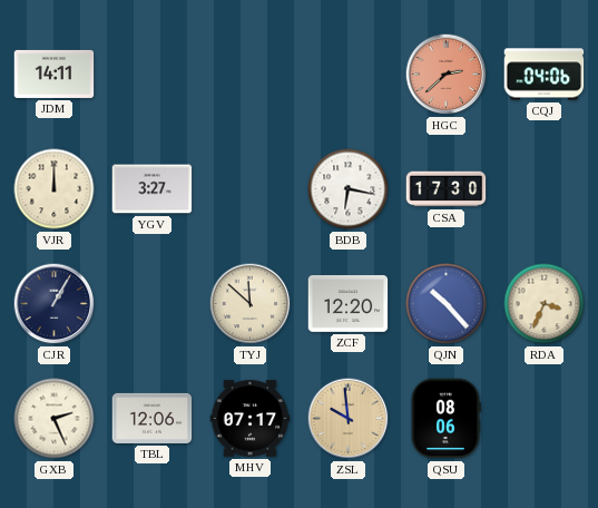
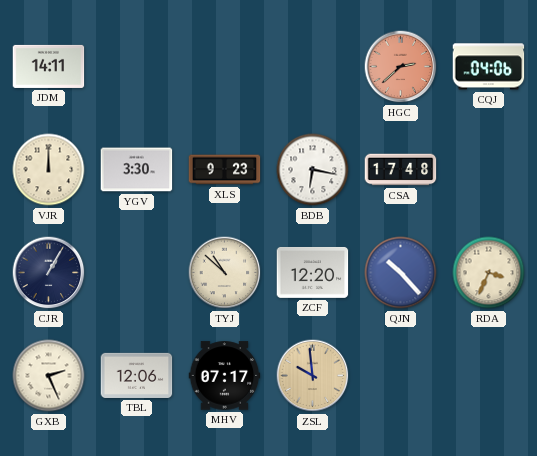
YGV: 3:27 -> 3:30
XLS: none -> 9:23
CSA: 17:30 -> 17:48
TYJ: 11:52 -> 10:52
QSU: 08:06 -> none
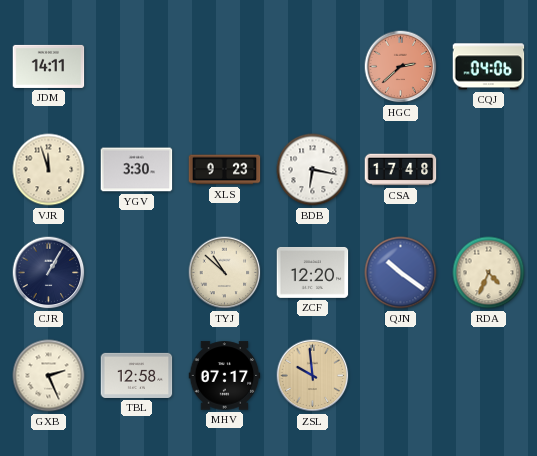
VJR: 12:00 -> 11:57
QJN: 10:23 -> 10:21
RDA: 3:34 -> 4:34
TBL: 12:06 -> 12:58
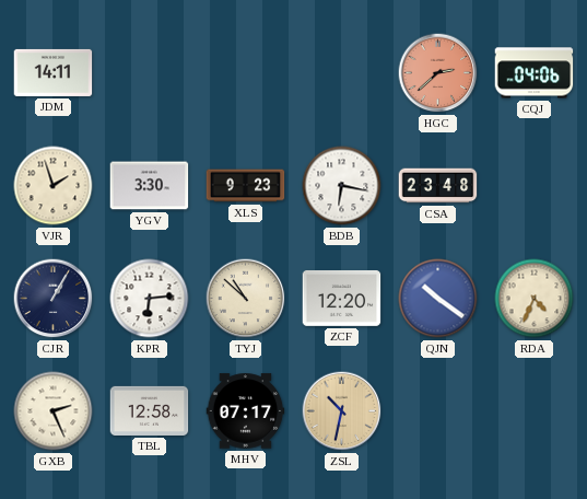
VJR: 11:57 -> 1:57
CSA: 17:48 -> 23:48
KPR: none -> 6:14
ZSL: 9:59 -> 10:32
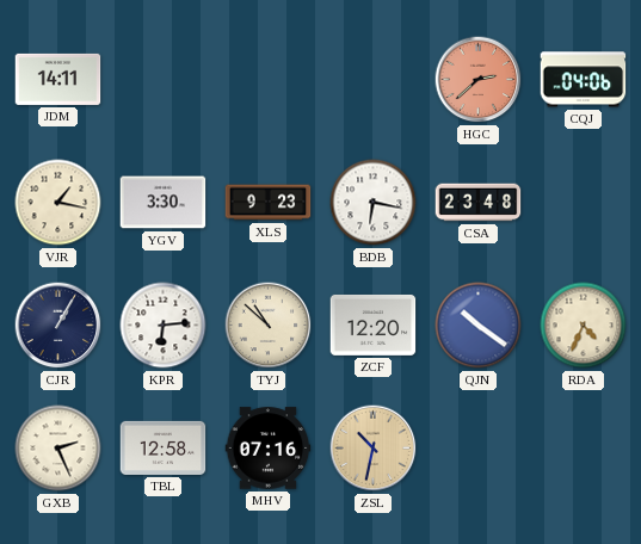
VJR: 1:57 -> 1:17
MHV: 07:17 -> 07:16
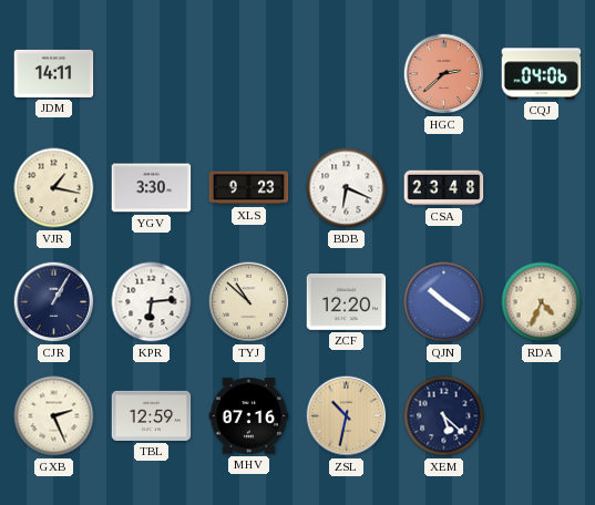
BDB: 6:17 -> 6:19
TBL: 12:58 -> 12:59
XEM: none -> 5:22
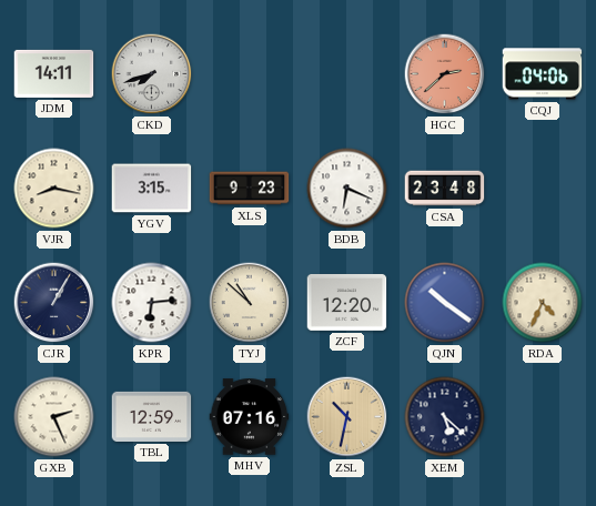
CKD: none -> 7:42
VJR: 1:17 -> 8:17
YGV: 3:30 -> 3:15
